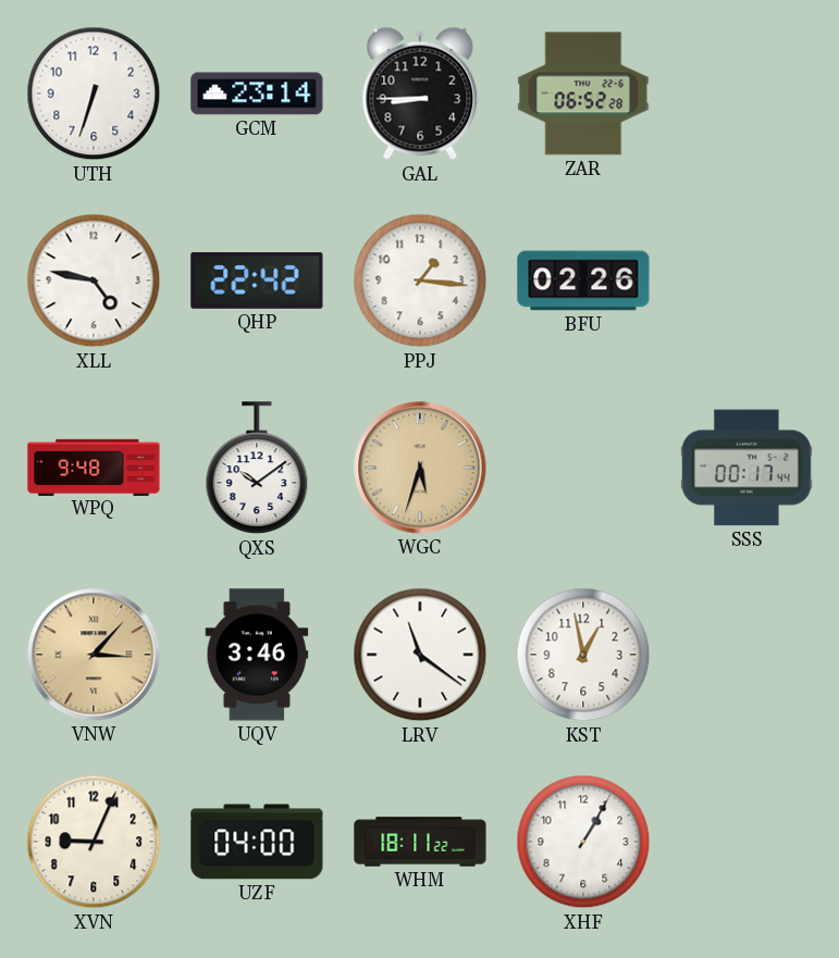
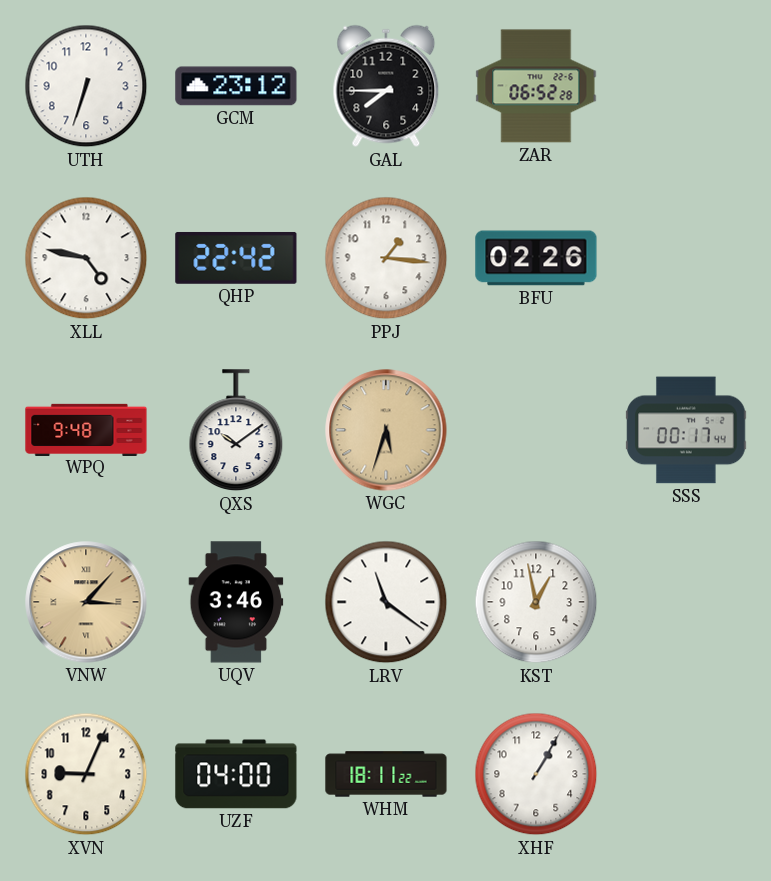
GCM: 23:14 -> 23:12
GAL: 8:45 -> 7:45
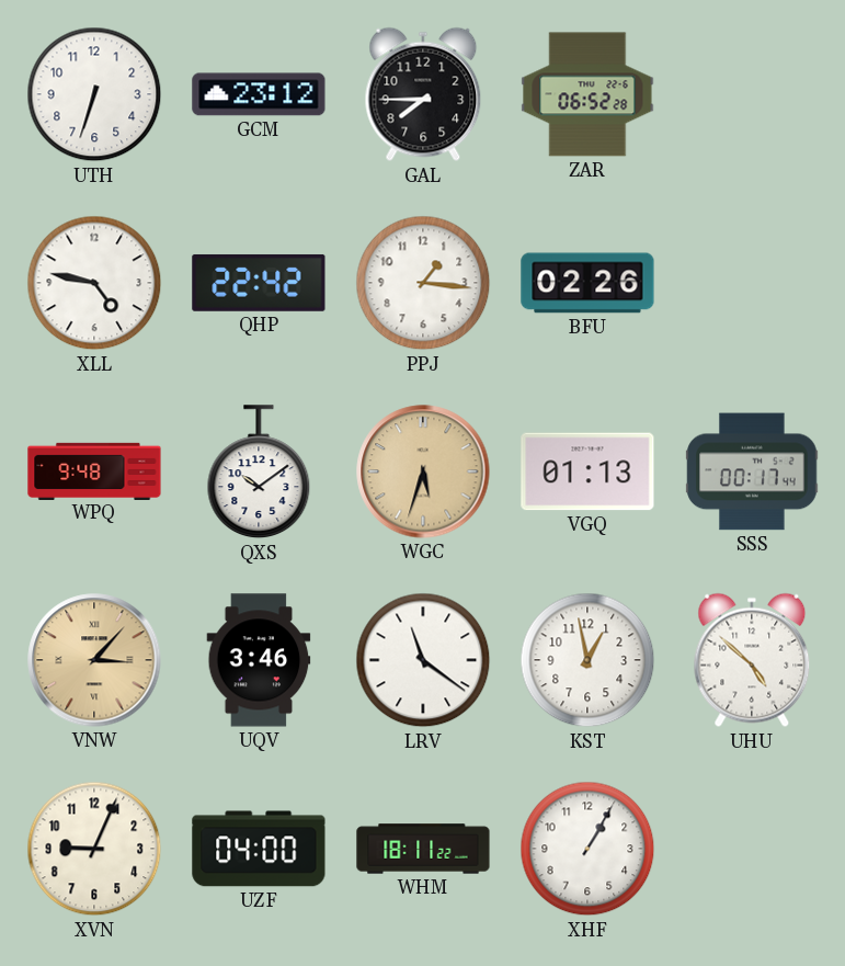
VGQ: none -> 01:13
UHU: none -> 4:52
